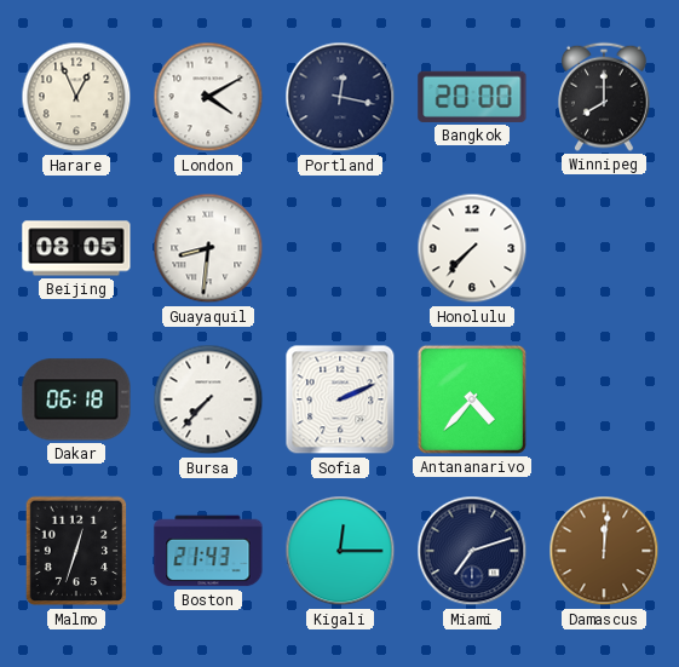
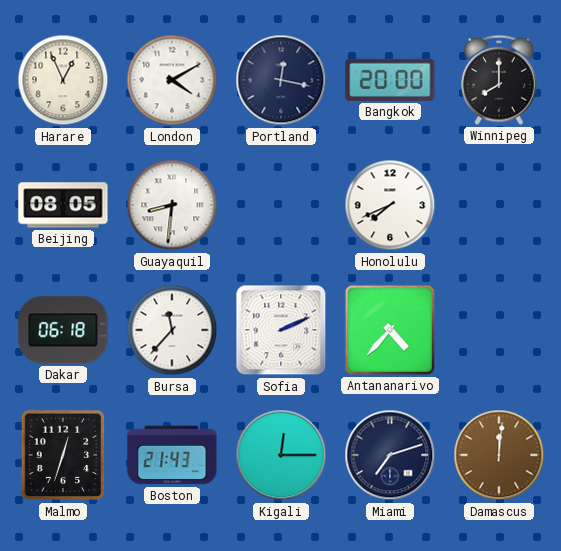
Honolulu: 7:37 -> 7:41
Bursa: 7:37 -> 11:37
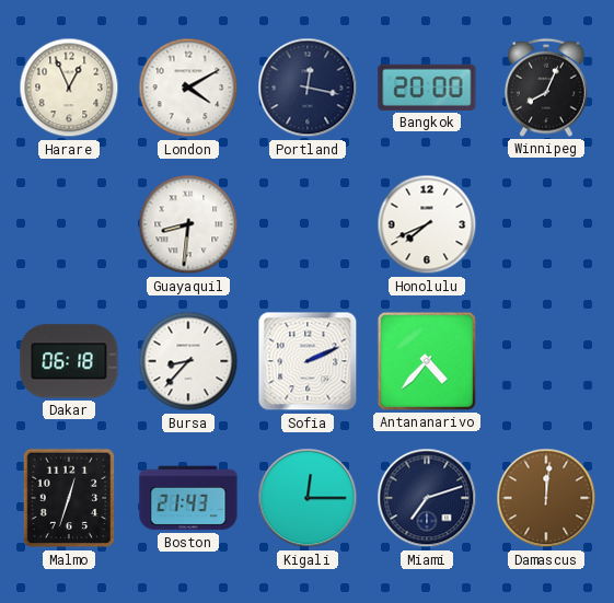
Winnipeg: 8:00 -> 8:04
Beijing: 08:05 -> none
Bursa: 11:37 -> 8:37
